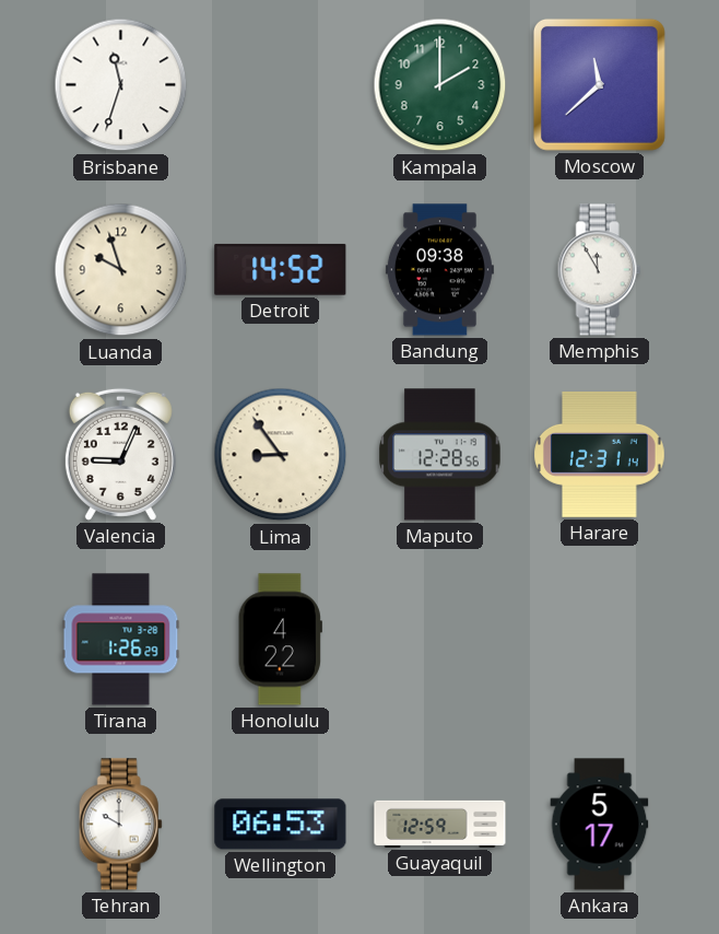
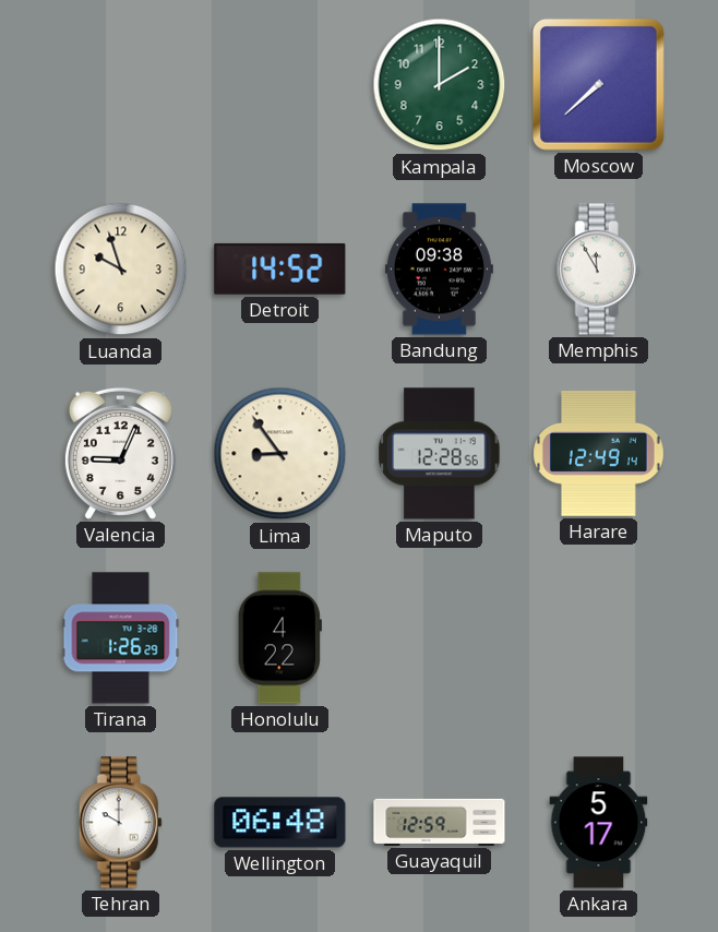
Brisbane: 11:33 -> none
Moscow: 11:38 -> 7:38
Harare: 12:31 -> 12:49
Wellington: 06:53 -> 06:48
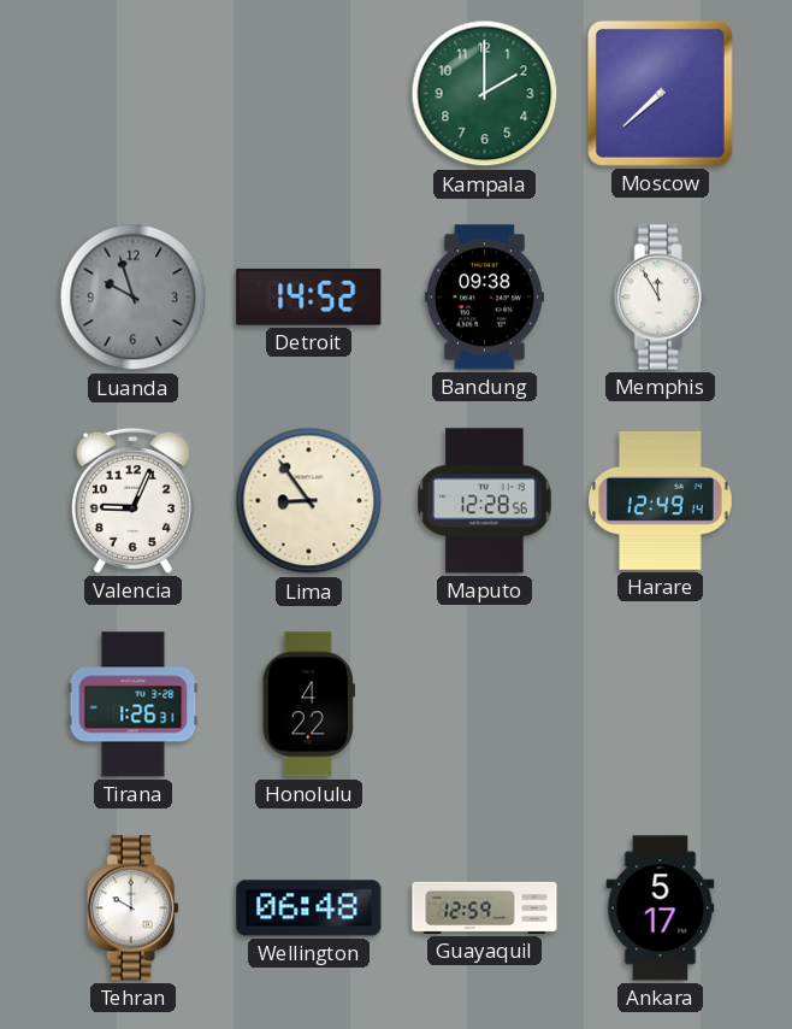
Luanda dial: cream -> grey
Tirana: 1:26:29 -> 1:26:31
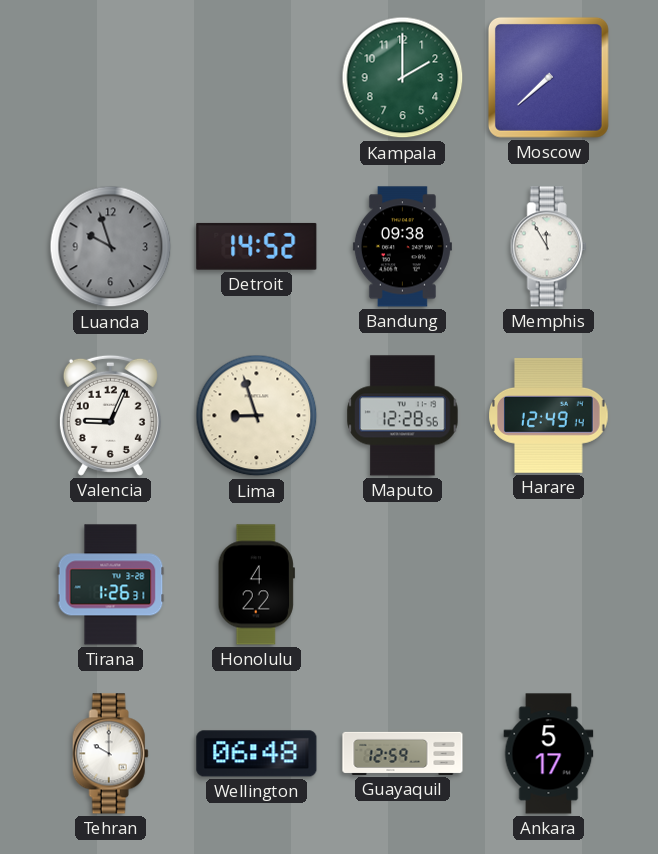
Lima: 8:54 -> 8:57
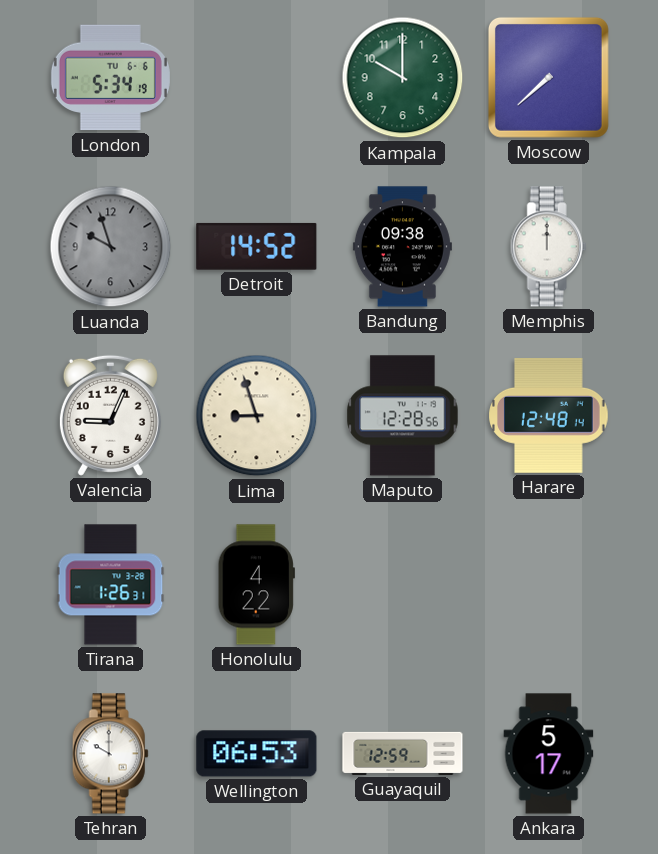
London: none -> 5:34
Kampala: 2:00 -> 10:00
Memphis: 11:55 -> 12:00
Harare: 12:49 -> 12:48
Wellington: 06:48 -> 06:53
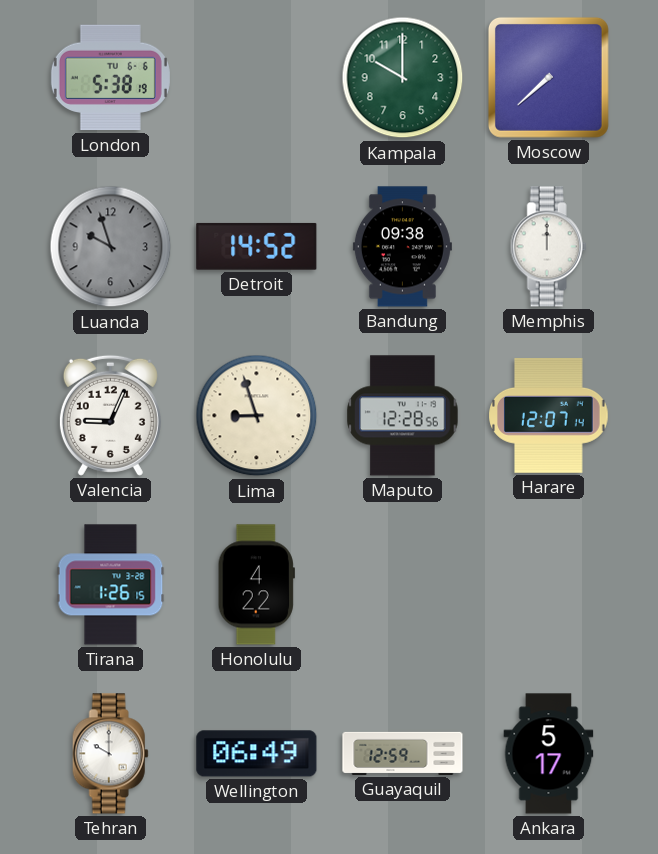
London: 5:34 -> 5:38
Harare: 12:48 -> 12:07
Tirana: 1:26:31 -> 1:26:15
Wellington: 06:53 -> 06:49
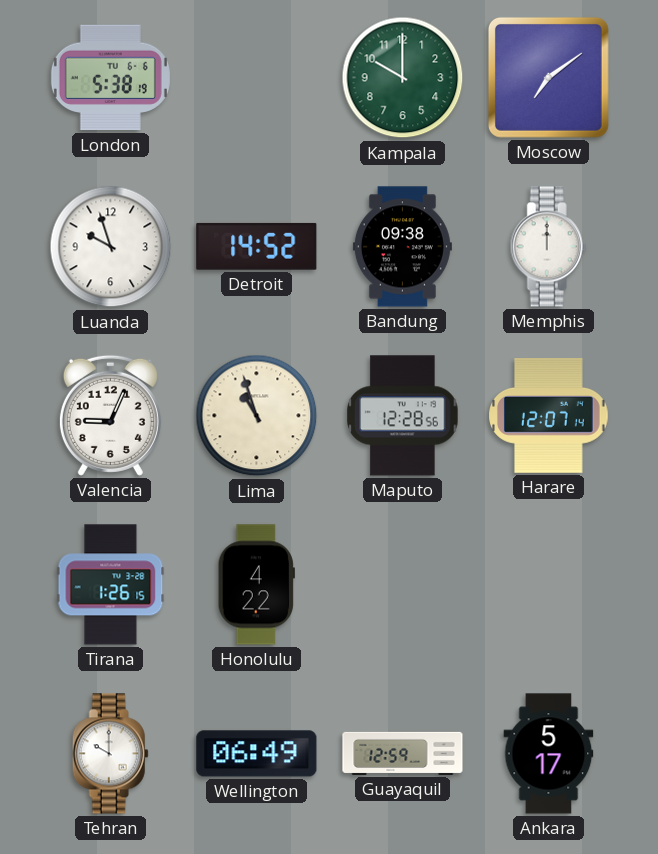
Moscow: 7:38 -> 7:09
Luanda dial: grey -> white
Lima: 8:57 -> 10:57
